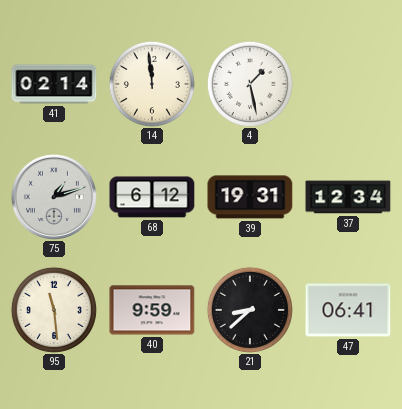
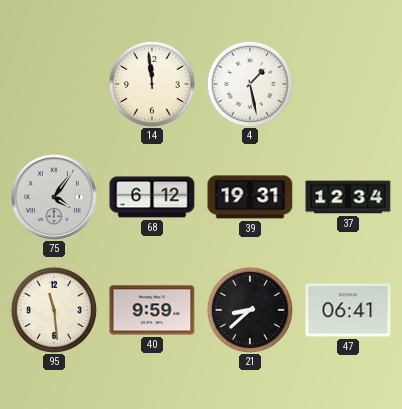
41: 02:14 -> none
75: 1:12 -> 4:06
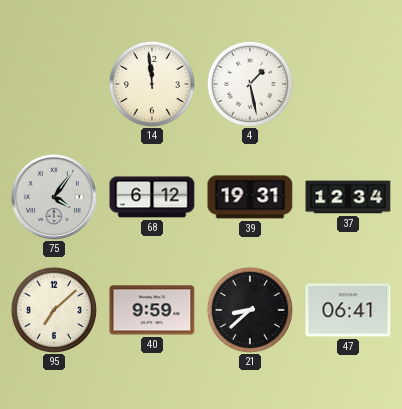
95: 11:29 -> 7:08
